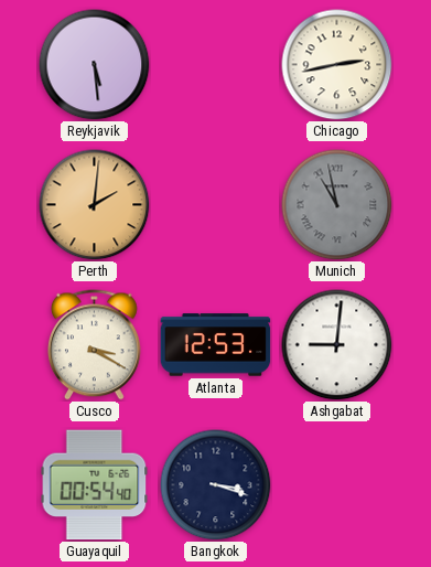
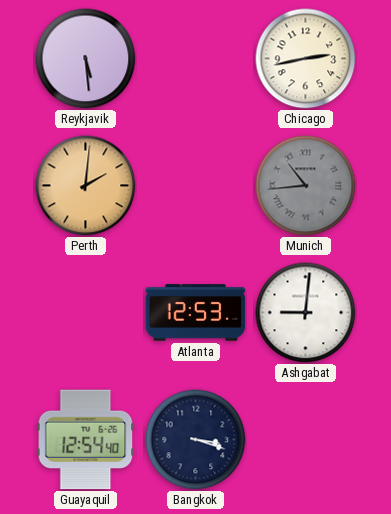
Munich: 10:58 -> 10:44
Cusco: 3:20 -> none
Guayaquil: 00:54 -> 12:54
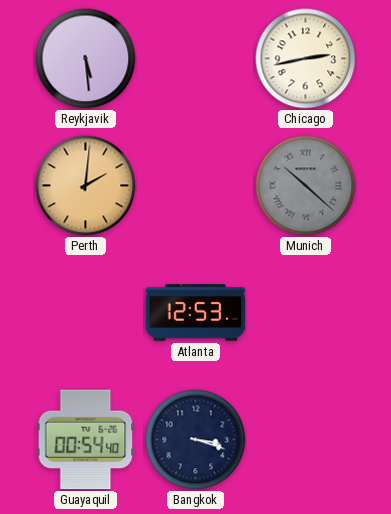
Munich: 10:44 -> 10:22
Ashgabat: 9:01 -> none
Guayaquil: 12:54 -> 00:54
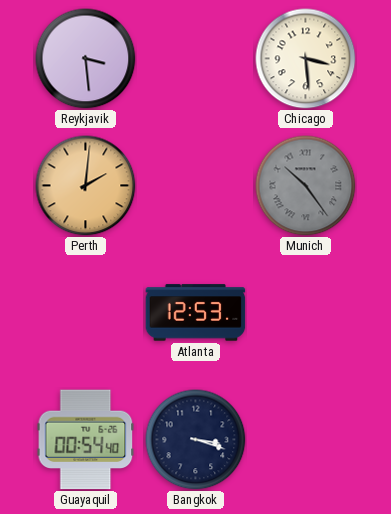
Reykjavik: 5:29 -> 3:29
Chicago: 2:43 -> 3:29
Munich: 10:22 -> 10:24
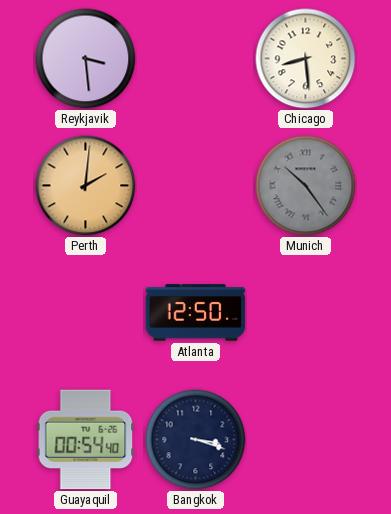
Chicago: 3:29 -> 8:29
Atlanta: 12:53 -> 12:50
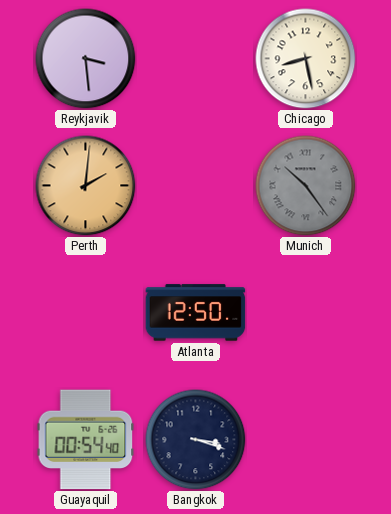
Chicago: 8:29 -> 8:28
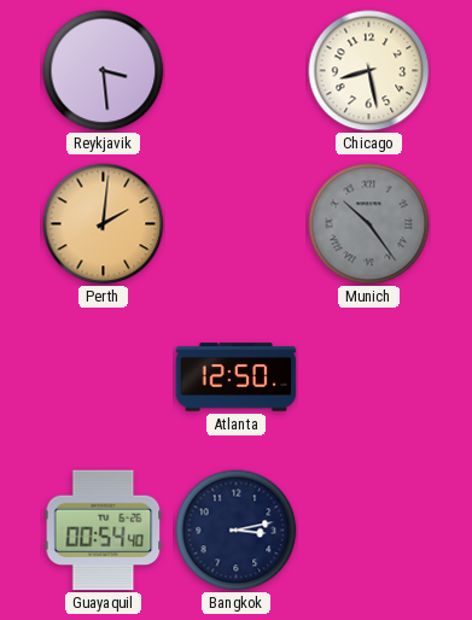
Bangkok: 3:18 -> 3:13
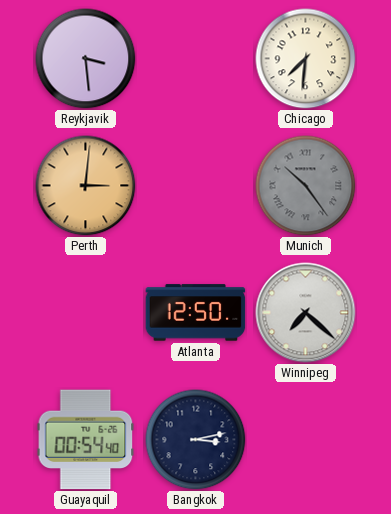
Chicago: 8:28 -> 7:31
Perth: 2:01 -> 3:01
Winnipeg: none -> 7:22
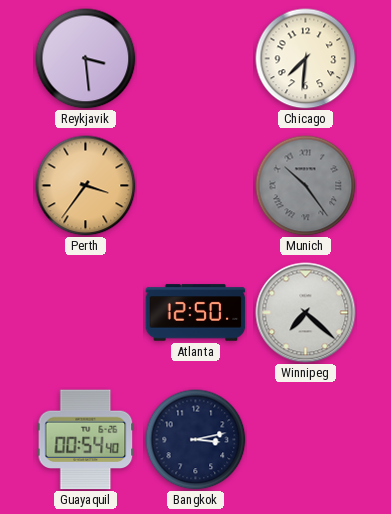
Perth: 3:01 -> 3:36
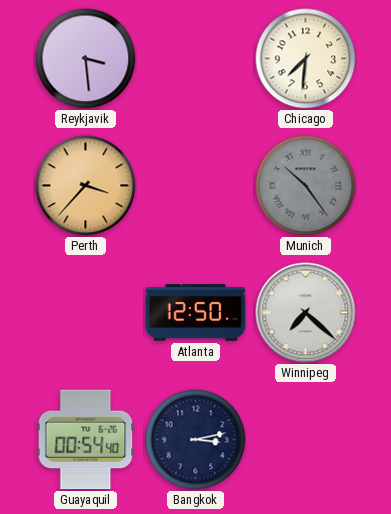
Perth: 3:36 -> 3:37
